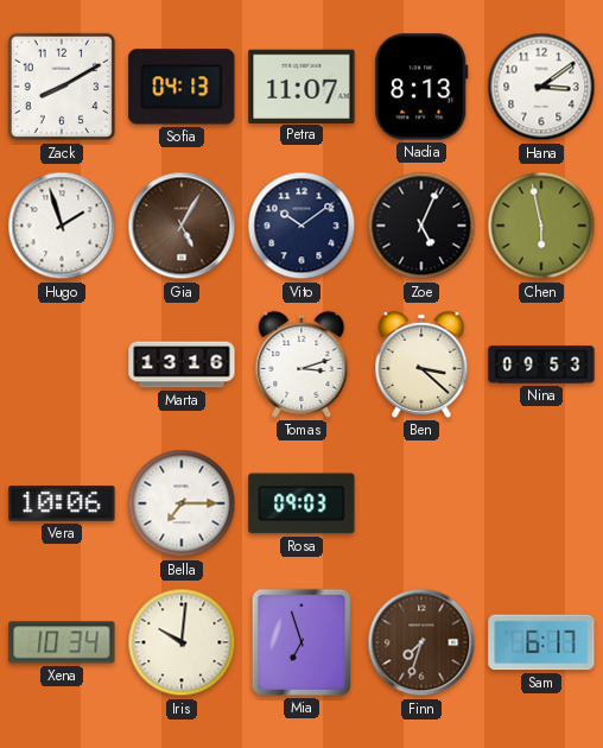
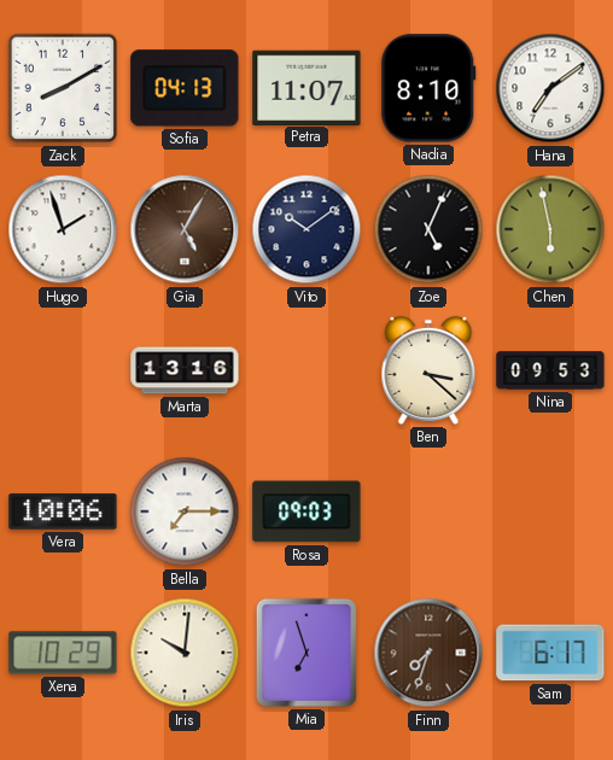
Nadia: 8:13 -> 8:10
Hana: 3:09 -> 7:09
Tomas: 3:12 -> none
Xena: 10:34 -> 10:29
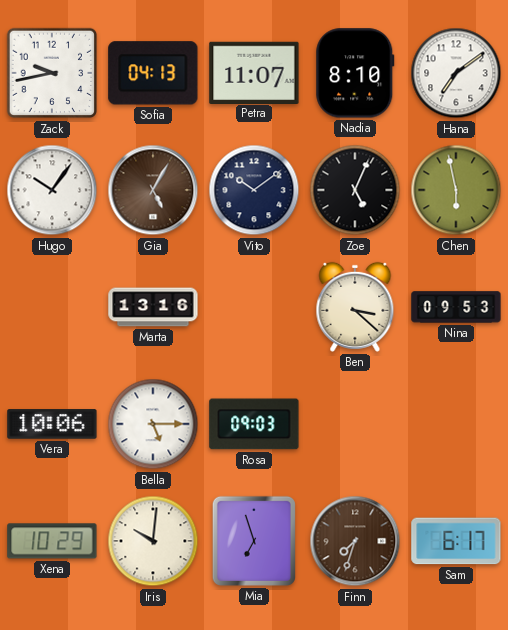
Zack: 8:10 -> 9:43
Hugo: 1:57 -> 10:06
Bella: 7:15 -> 5:15
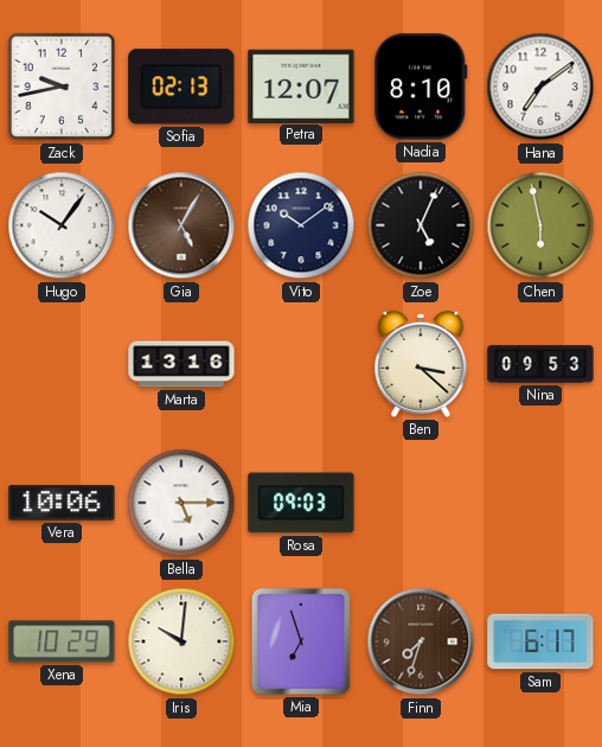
Sofia: 04:13 -> 02:13
Petra: 11:07 -> 12:07
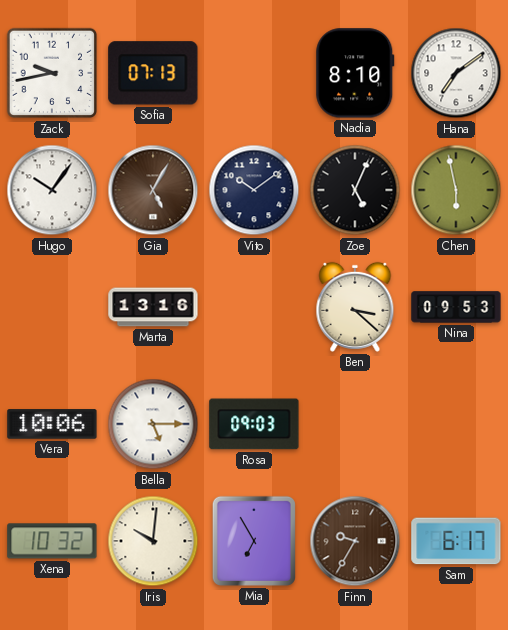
Sofia: 02:13 -> 07:13
Petra: 12:07 -> none
Xena: 10:29 -> 10:32
Mia: 6:57 -> 6:55
Finn: 7:33 -> 9:35
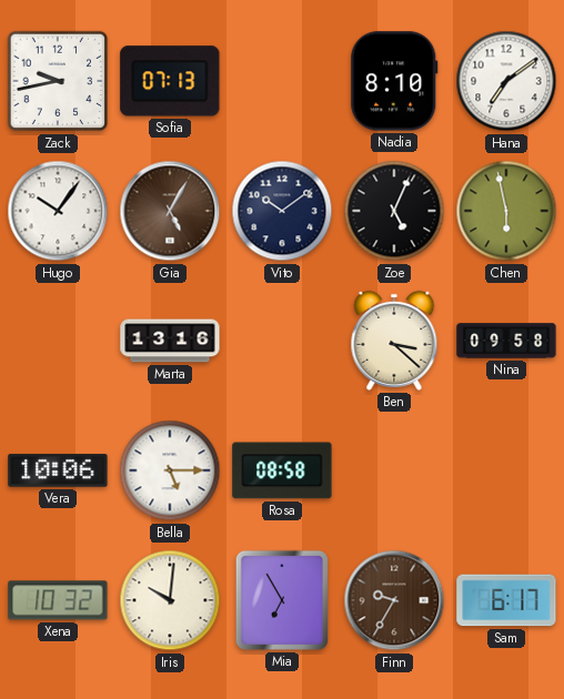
Nina: 09:53 -> 09:58
Rosa: 09:03 -> 08:58
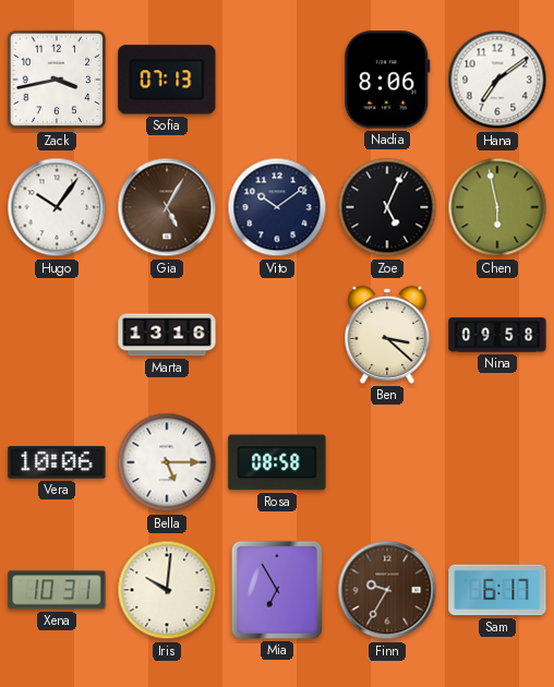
Zack: 9:43 -> 3:43
Nadia: 8:10 -> 8:06
Xena: 10:32 -> 10:31
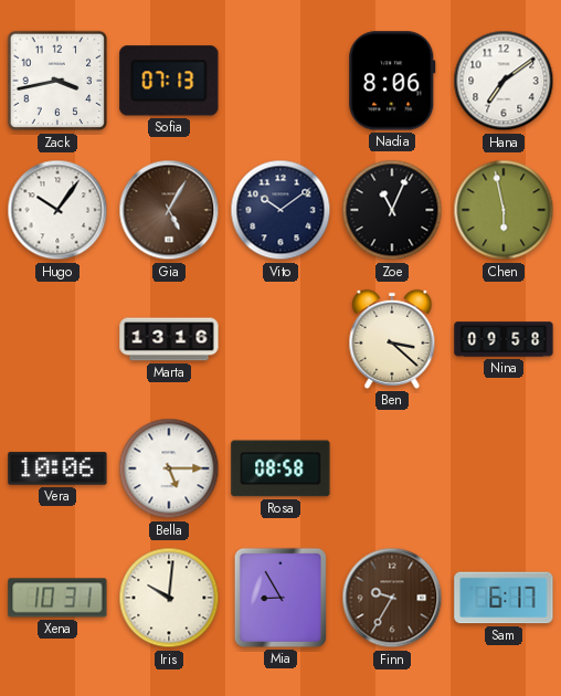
Zoe: 5:04 -> 11:04
Mia: 6:55 -> 8:55
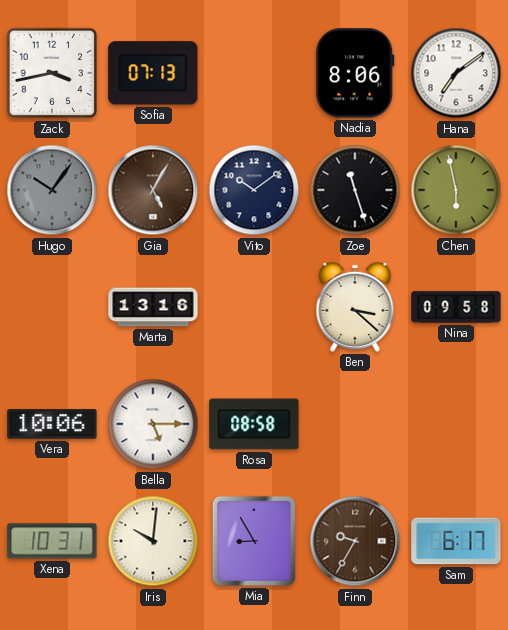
Hugo dial: white -> grey
Zoe: 11:04 -> 11:27
